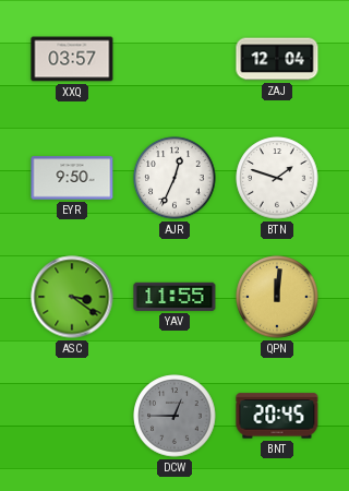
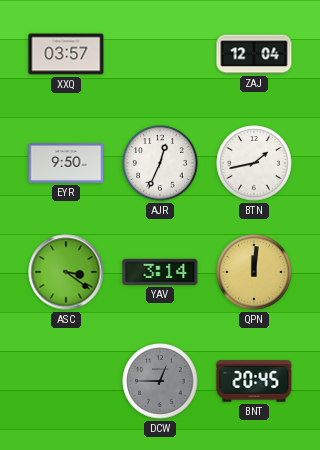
BTN: 1:48 -> 1:43
YAV: 11:55 -> 3:14
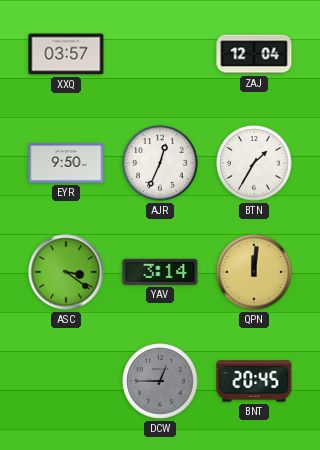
BTN: 1:43 -> 1:35
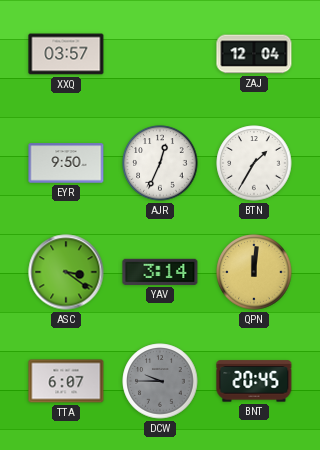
TTA: none -> 6:07
DCW: 12:45 -> 9:45
